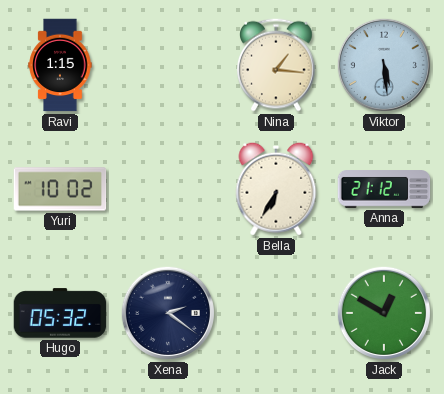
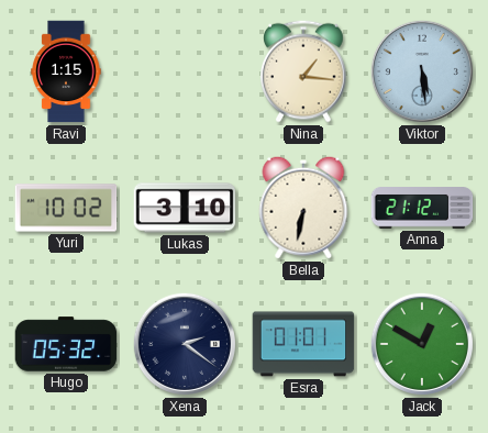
Lukas: none -> 3:10
Bella: 6:35 -> 6:32
Esra: none -> 01:01
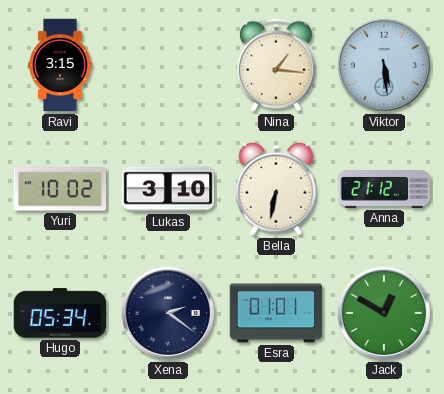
Ravi: 1:15 -> 3:15
Hugo: 05:32 -> 05:34
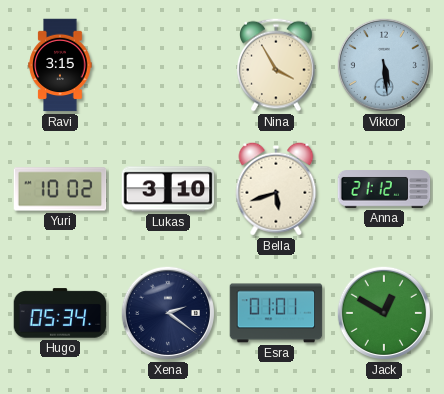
Nina: 1:16 -> 3:55
Bella: 6:32 -> 5:42
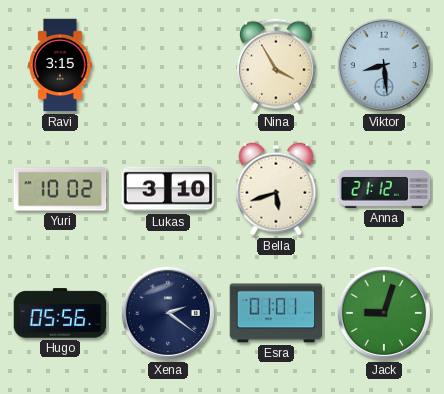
Viktor: 5:29 -> 8:29
Hugo: 05:34 -> 05:56
Jack: 12:50 -> 9:03
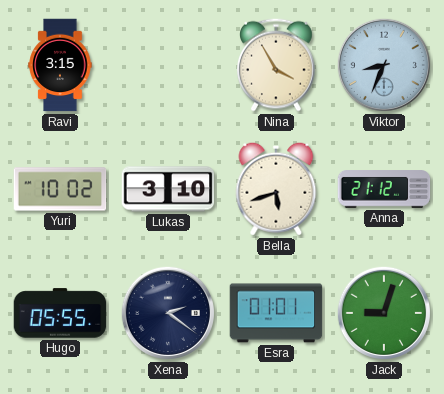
Viktor: 8:29 -> 8:34
Hugo: 05:56 -> 05:55
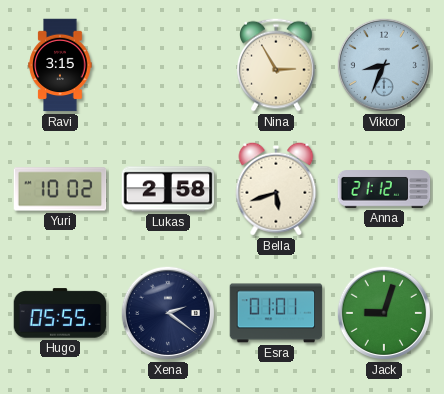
Nina: 3:55 -> 2:55
Lukas: 3:10 -> 2:58
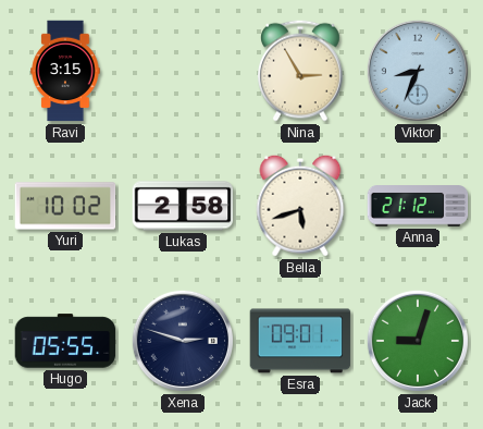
Xena: 2:21 -> 2:48
Esra: 01:01 -> 09:01
